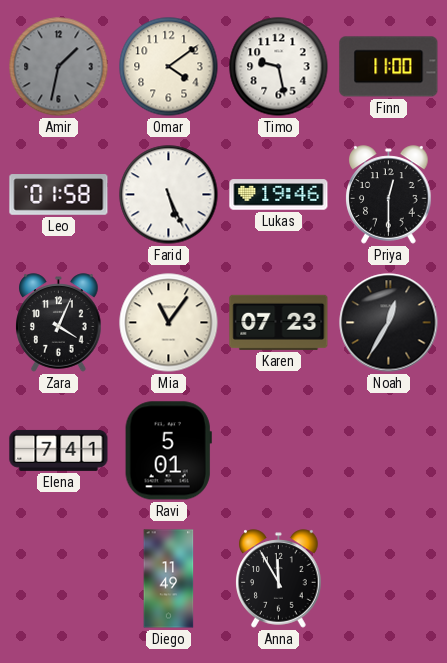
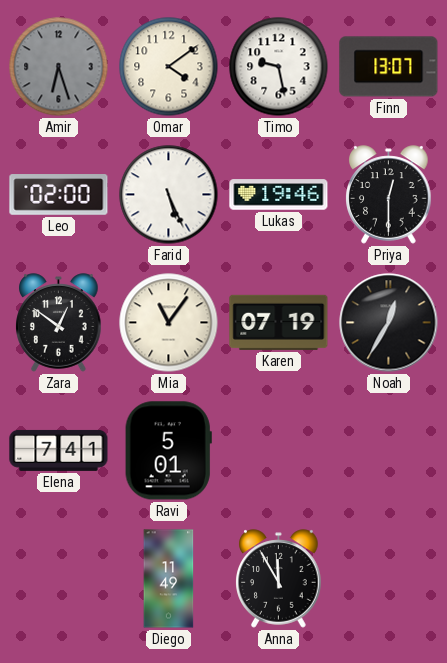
Amir: 1:32 -> 6:27
Finn: 11:00 -> 13:07
Leo: 01:58 -> 02:00
Zara: 4:04 -> 12:51
Karen: 07:23 -> 07:19
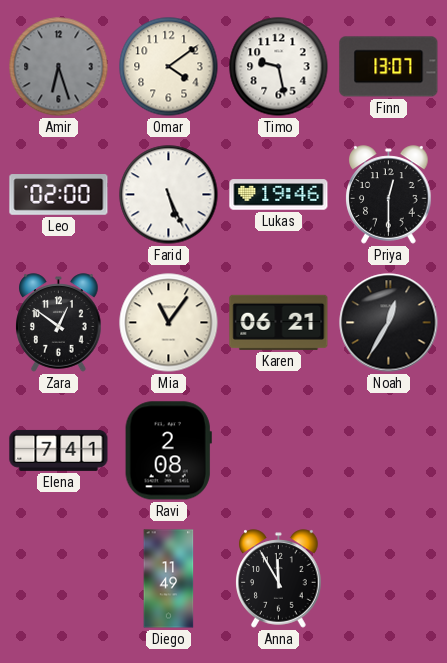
Karen: 07:19 -> 06:21
Ravi: 5:01 -> 2:08
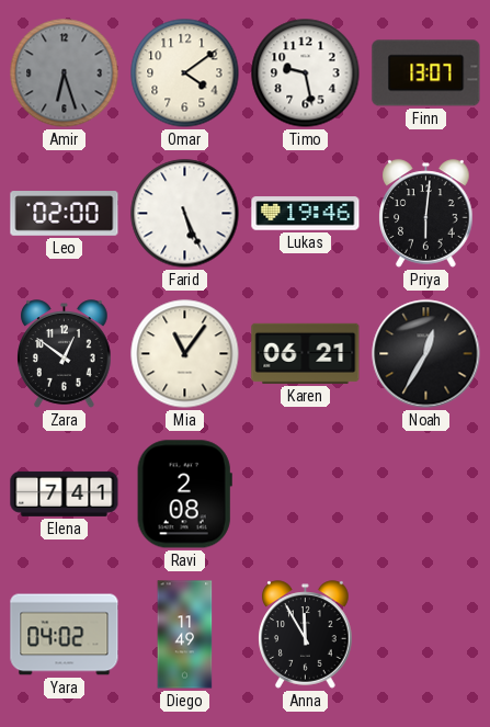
Priya: 12:30 -> 6:01
Yara: none -> 04:02
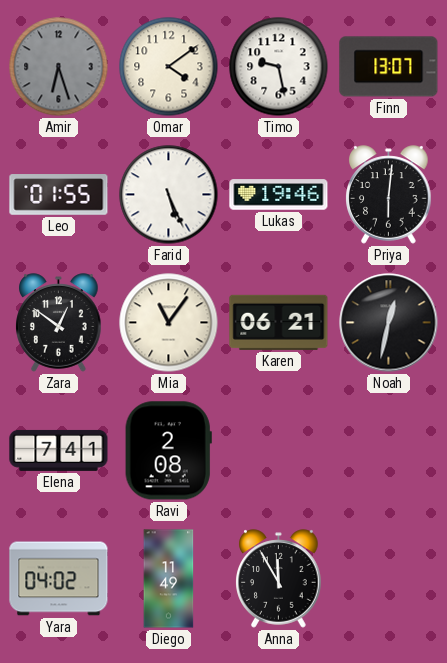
Leo: 02:00 -> 01:55
Noah: 12:35 -> 12:32
